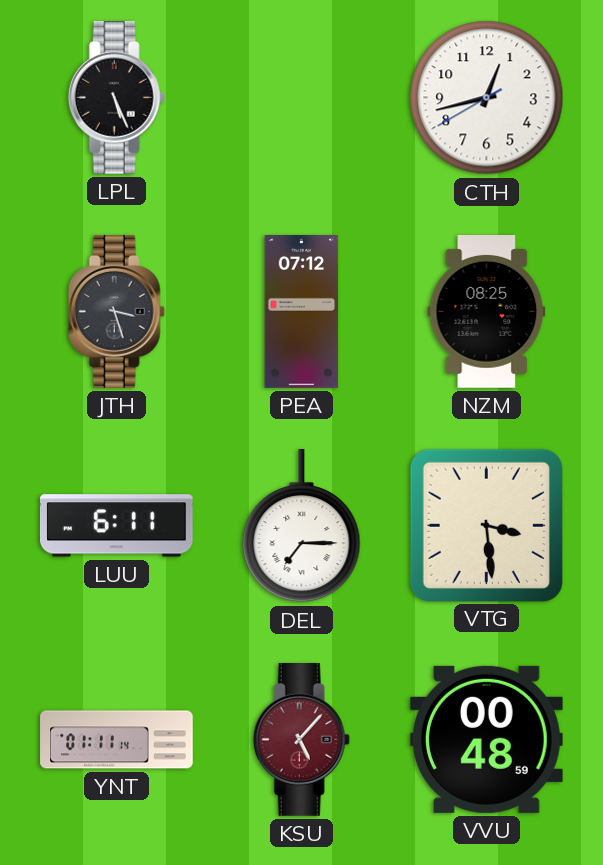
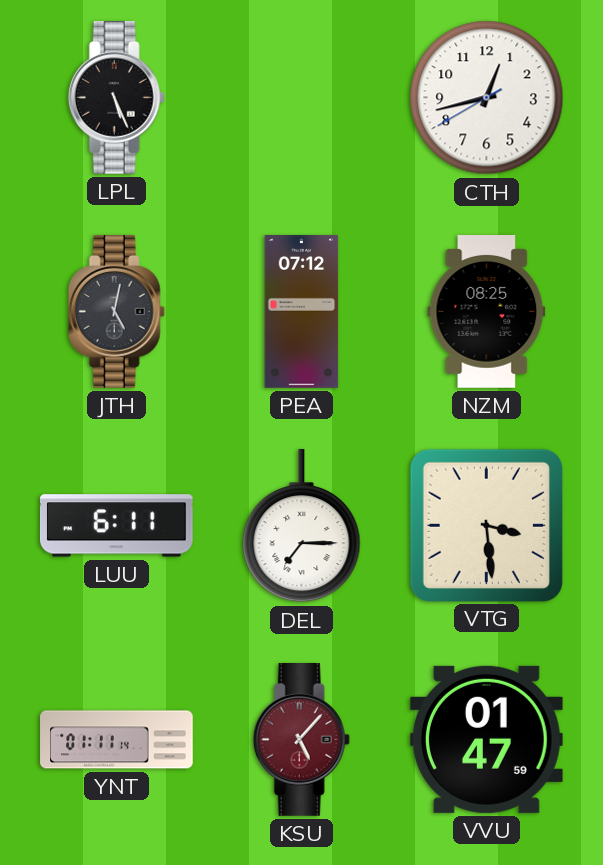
JTH: 3:27 -> 5:02
VVU: 00:48 -> 01:47
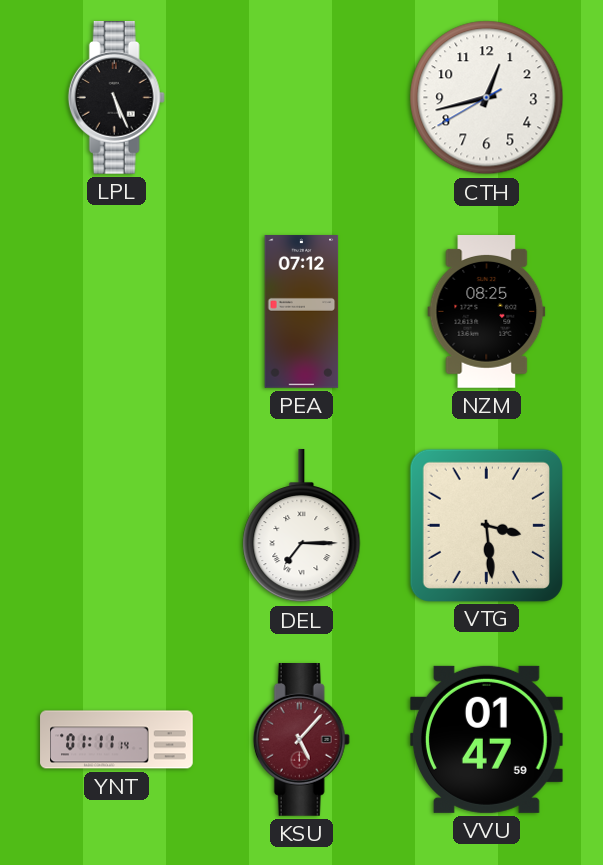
JTH: 5:02 -> none
LUU: 6:11 -> none
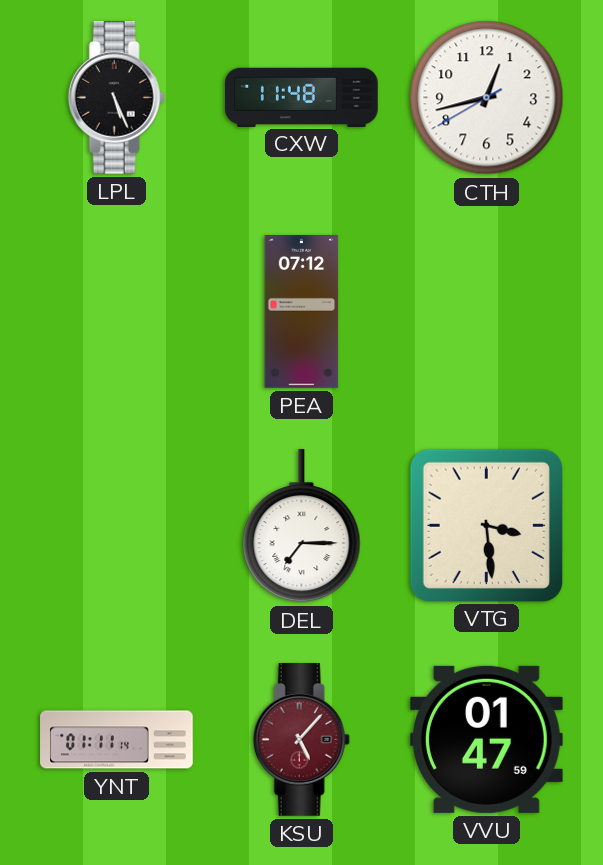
CXW: none -> 11:48
NZM: 08:25 -> none
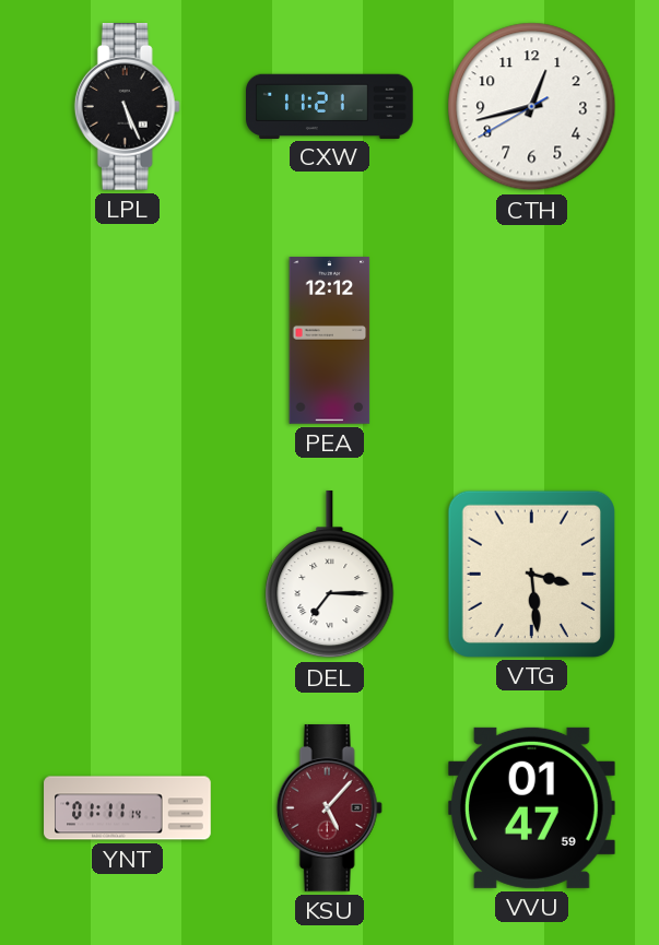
CXW: 11:48 -> 11:21
PEA: 07:12 -> 12:12
